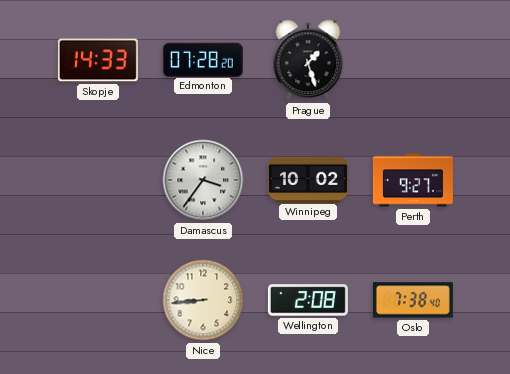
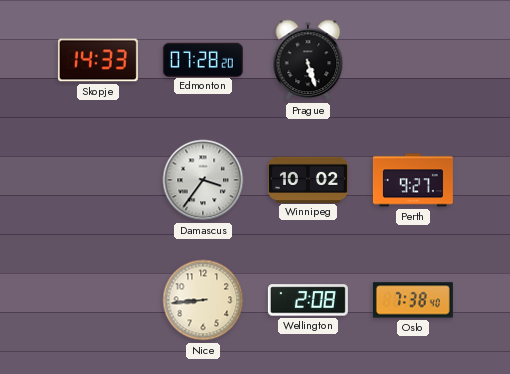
Prague: 1:27 -> 5:27
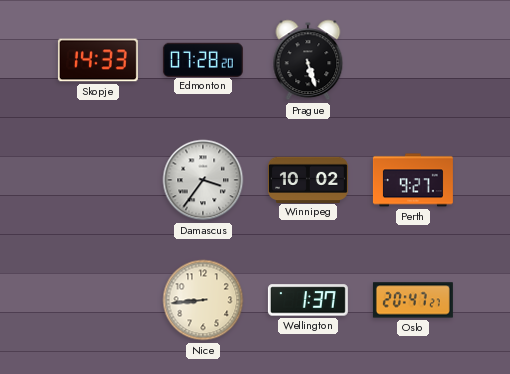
Wellington: 2:08 -> 1:37
Oslo: 7:38 -> 20:47
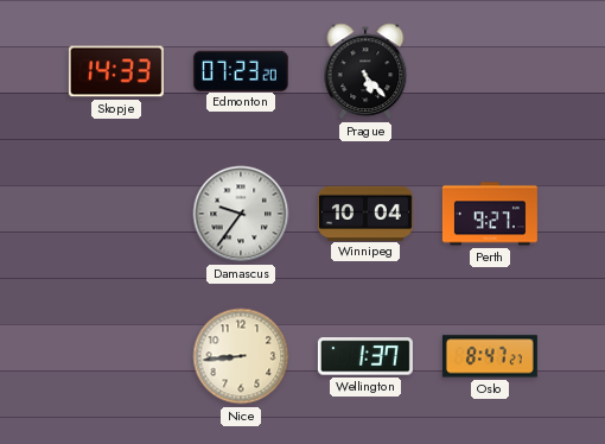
Edmonton: 07:28 -> 07:23
Prague: 5:27 -> 5:23
Damascus: 3:36 -> 9:36
Winnipeg: 10:02 -> 10:04
Oslo: 20:47 -> 8:47
